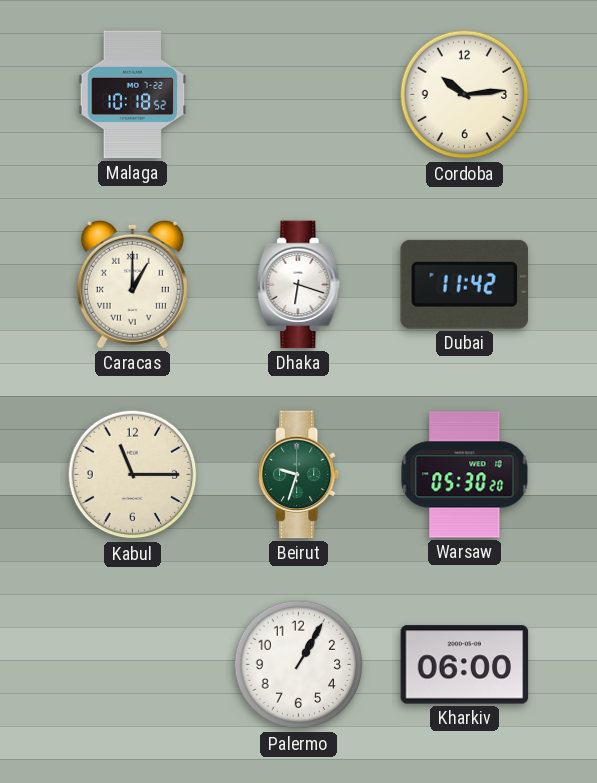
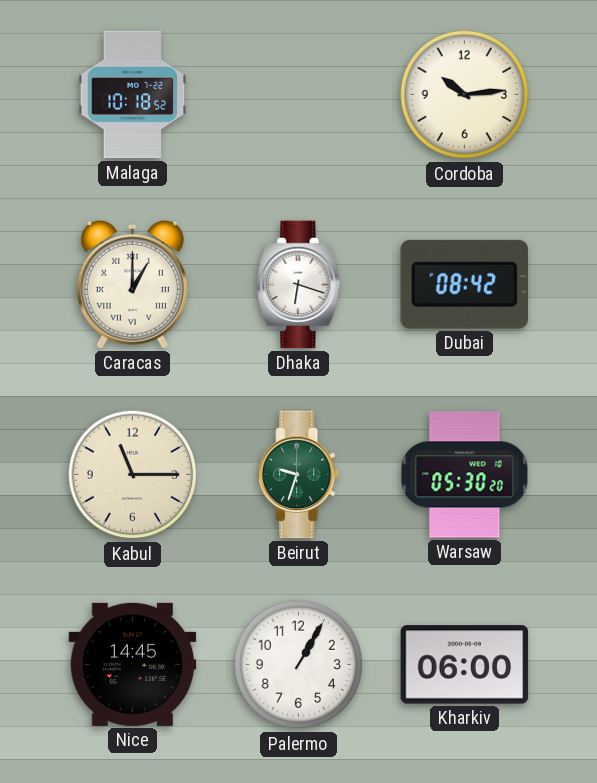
Dubai: 11:42 -> 08:42
Nice: none -> 14:45
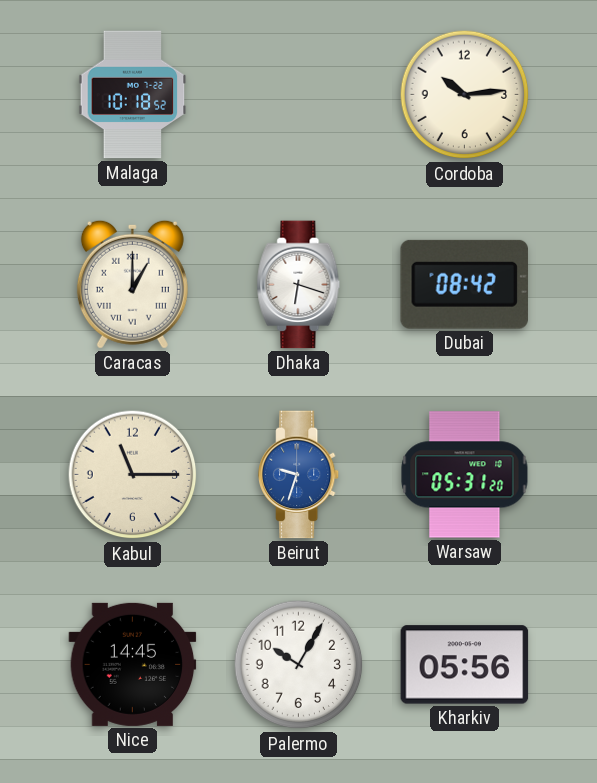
Beirut dial: green -> blue
Warsaw: 05:30 -> 05:31
Palermo: 1:05 -> 10:05
Kharkiv: 06:00 -> 05:56
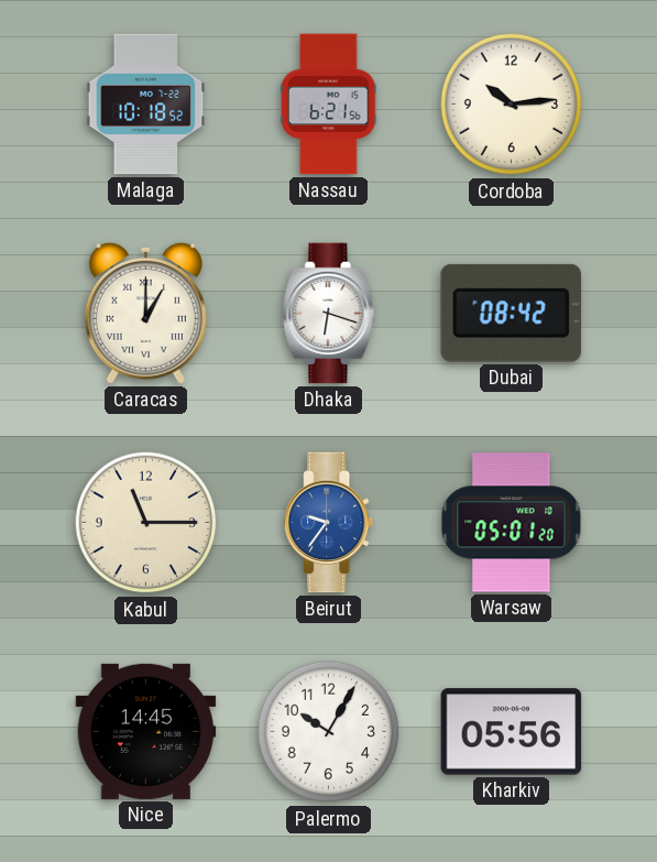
Nassau: none -> 6:21
Beirut: 9:33 -> 9:36
Warsaw: 05:31 -> 05:01
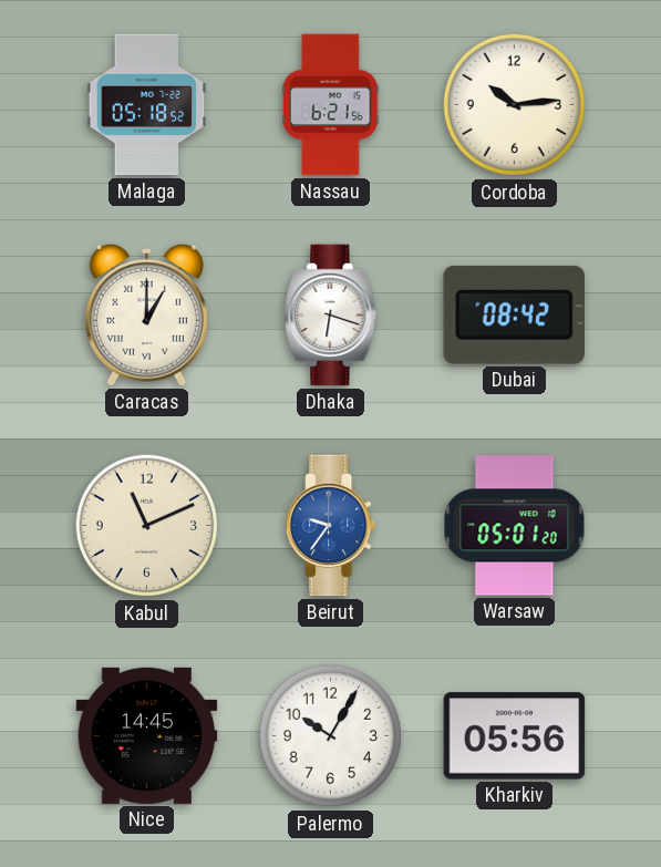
Malaga: 10:18 -> 05:18
Kabul: 11:15 -> 11:11
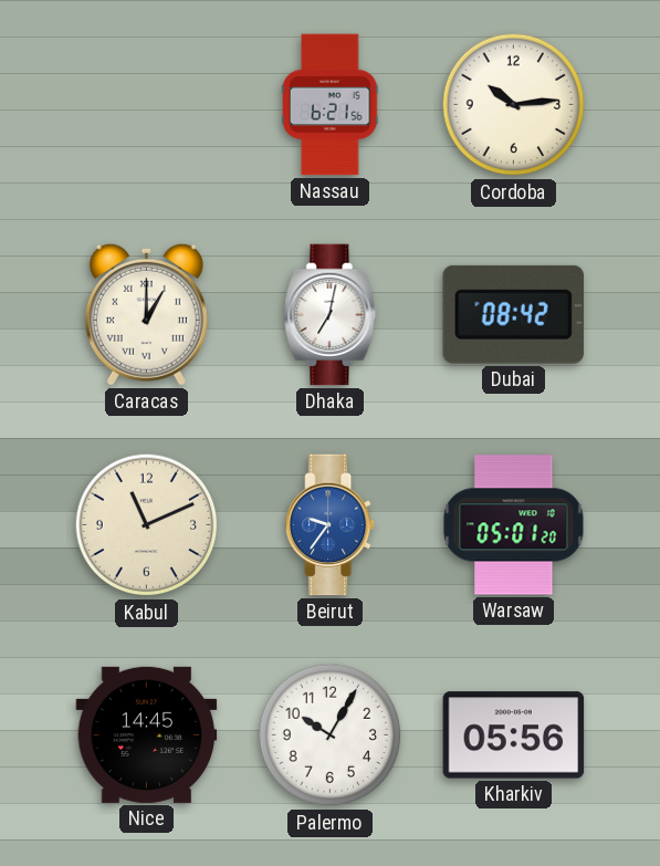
Malaga: 05:18 -> none
Dhaka: 6:18 -> 7:02
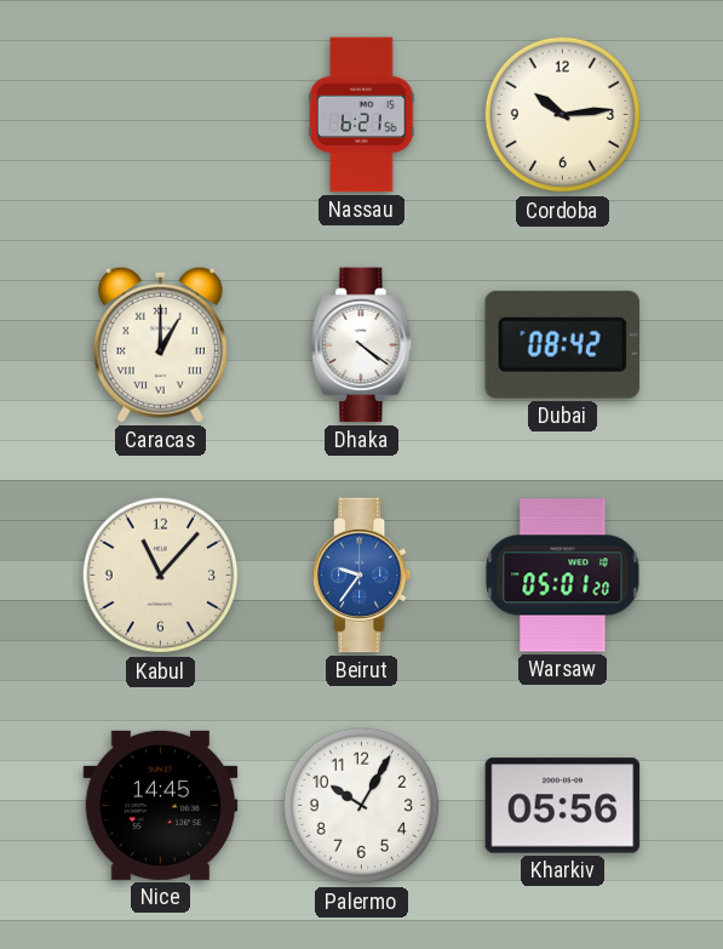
Dhaka: 7:02 -> 4:21
Kabul: 11:11 -> 11:07
